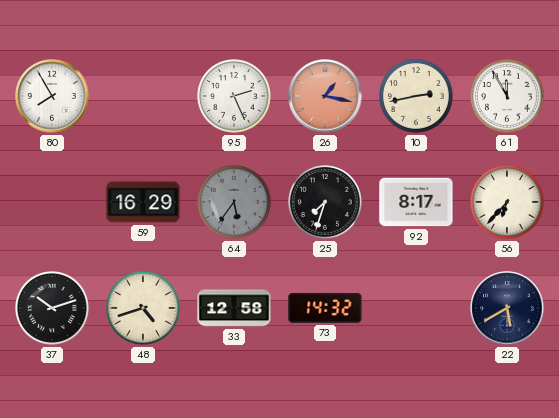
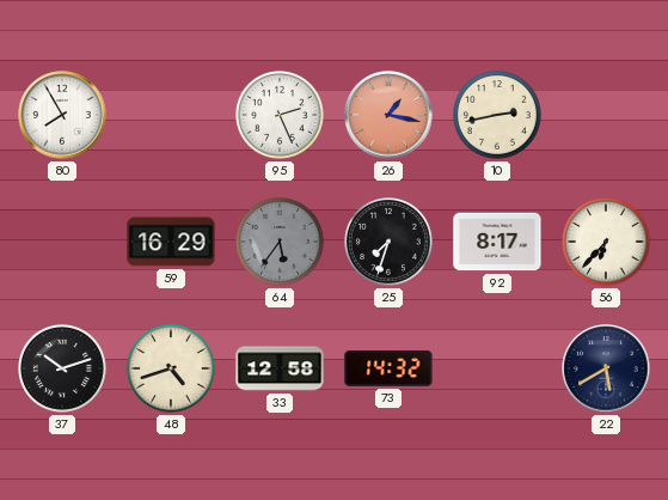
61: 11:55 -> none
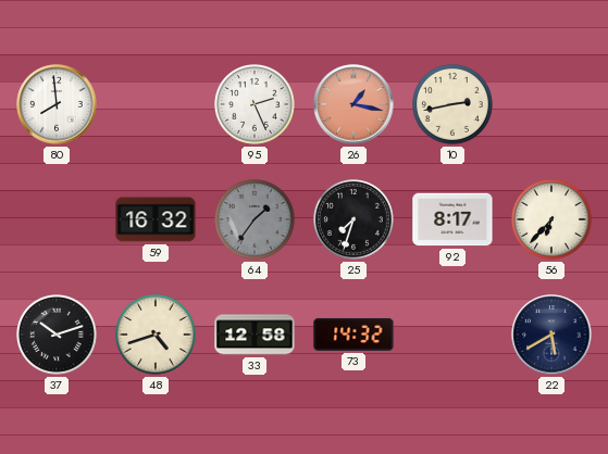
80: 7:55 -> 7:59
59: 16:29 -> 16:32
64: 5:36 -> 1:36
